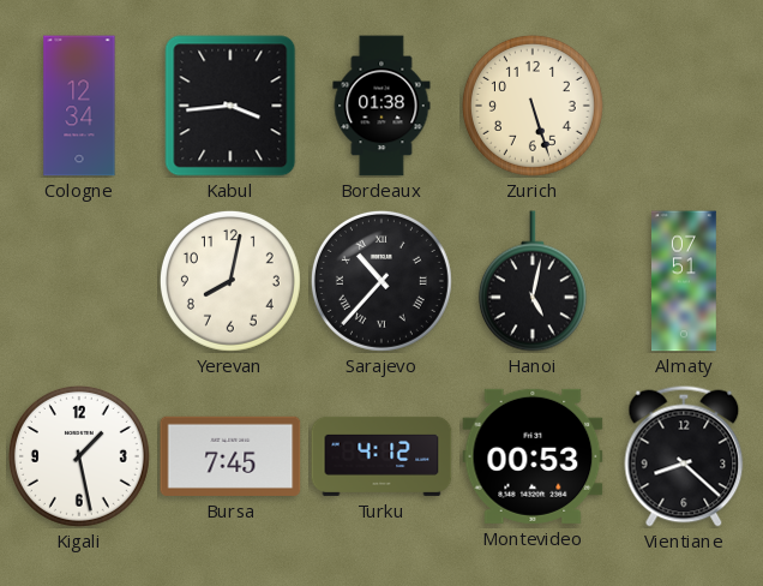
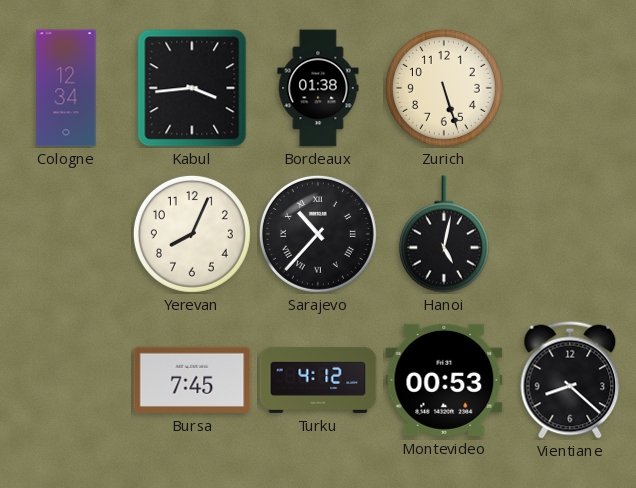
Yerevan: 8:02 -> 8:04
Almaty: 07:51 -> none
Kigali: 1:28 -> none
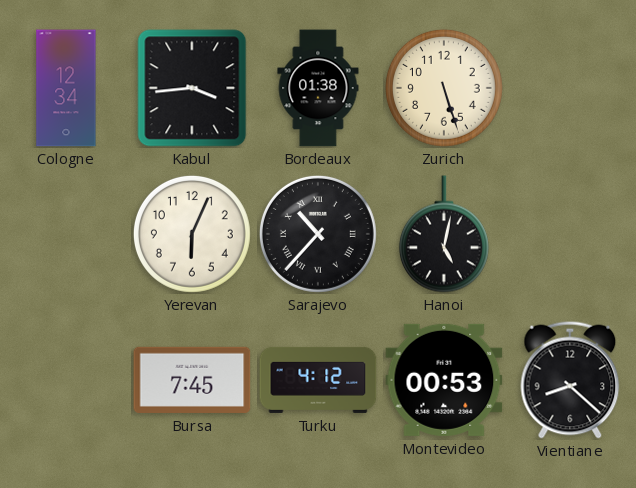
Yerevan: 8:04 -> 6:04
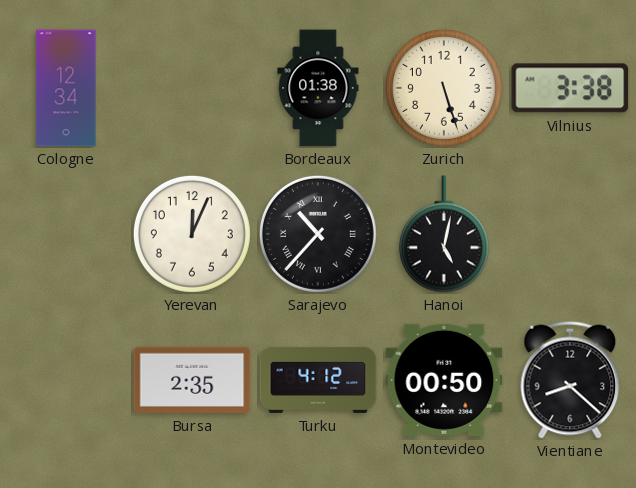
Kabul: 3:44 -> none
Vilnius: none -> 3:38
Yerevan: 6:04 -> 12:04
Bursa: 7:45 -> 2:35
Montevideo: 00:53 -> 00:50
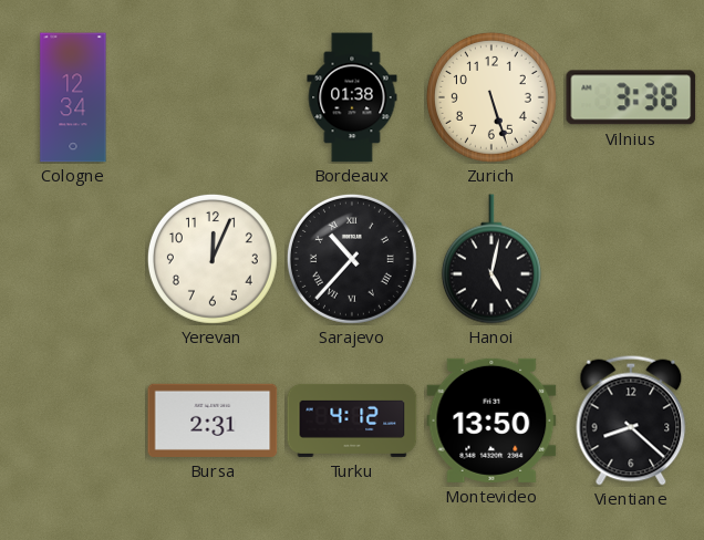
Bursa: 2:35 -> 2:31
Montevideo: 00:50 -> 13:50
